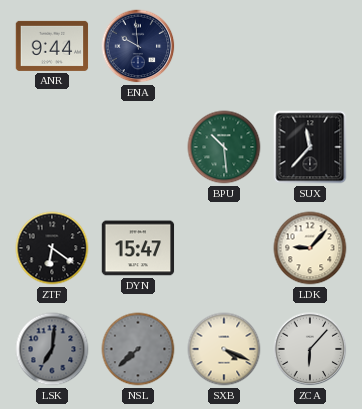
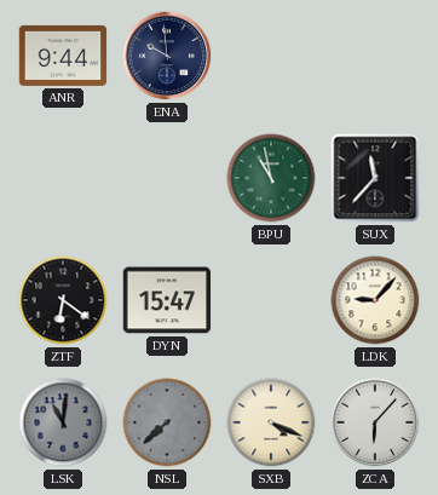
BPU: 10:29 -> 10:58
LSK: 7:01 -> 11:01
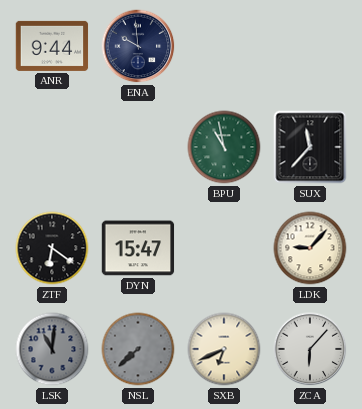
SXB: 4:19 -> 6:41
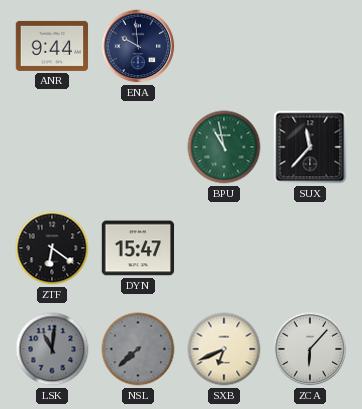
LDK: 9:07 -> none
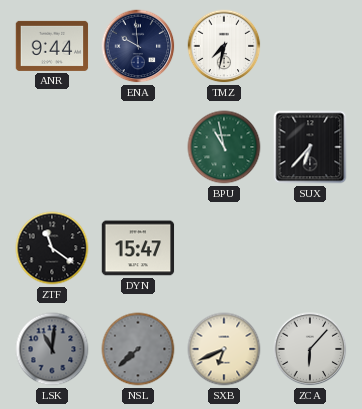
TMZ: none -> 7:32
SUX: 11:37 -> 6:37
ZTF: 6:21 -> 11:21
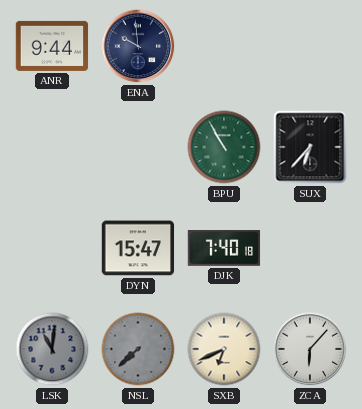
TMZ: 7:32 -> none
BPU: 10:58 -> 10:55
ZTF: 11:21 -> none
DJK: none -> 7:40
